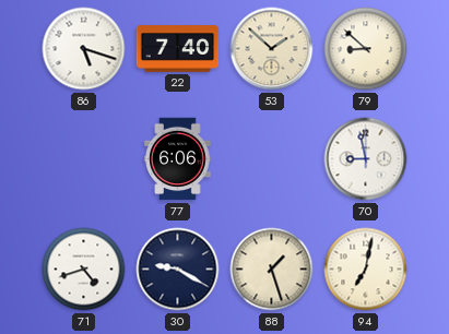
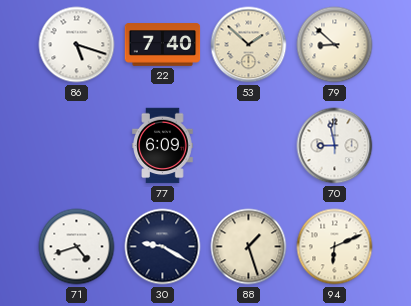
77: 6:06 -> 6:09
94: 7:02 -> 6:11
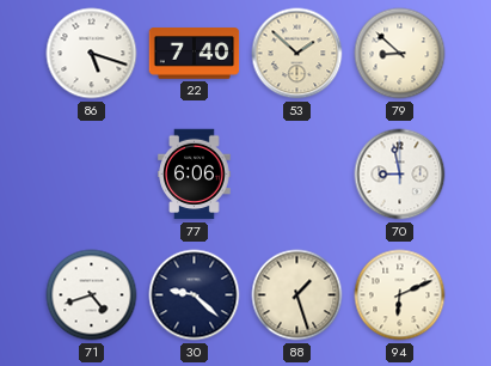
77: 6:09 -> 6:06
30: 9:20 -> 9:22
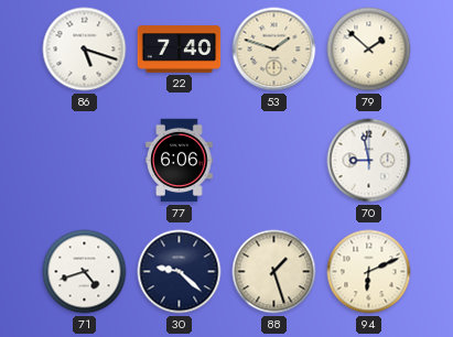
53: 1:52 -> 1:48
79: 8:52 -> 1:52
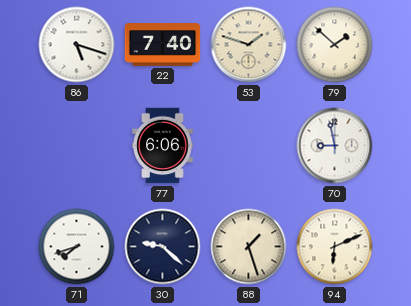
71: 4:42 -> 7:42
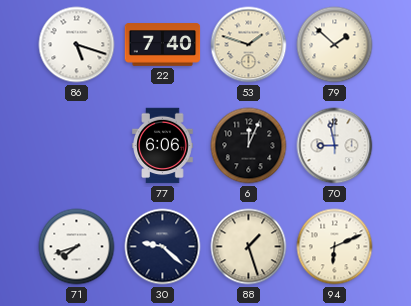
6: none -> 12:04
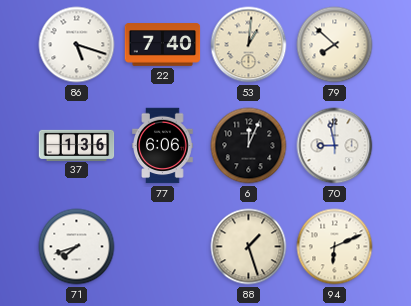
53: 1:48 -> 1:01
79: 1:52 -> 7:52
37: none -> 1:36
30: 9:22 -> none
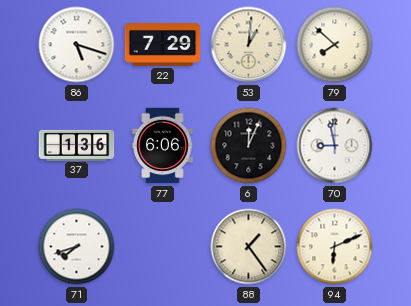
22: 7:40 -> 7:29
88: 1:27 -> 1:24
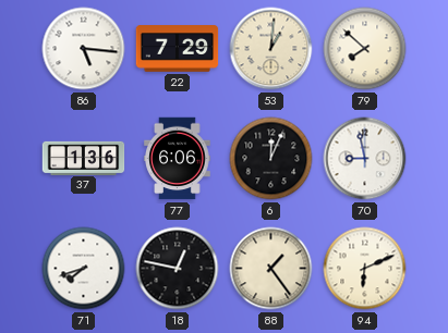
86: 5:18 -> 5:16
18: none -> 12:47
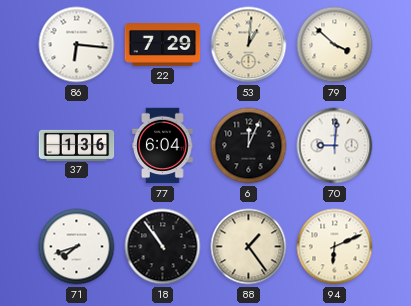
86: 5:16 -> 6:16
79: 7:52 -> 3:52
77: 6:06 -> 6:04
70: 8:58 -> 9:01
18: 12:47 -> 10:54
